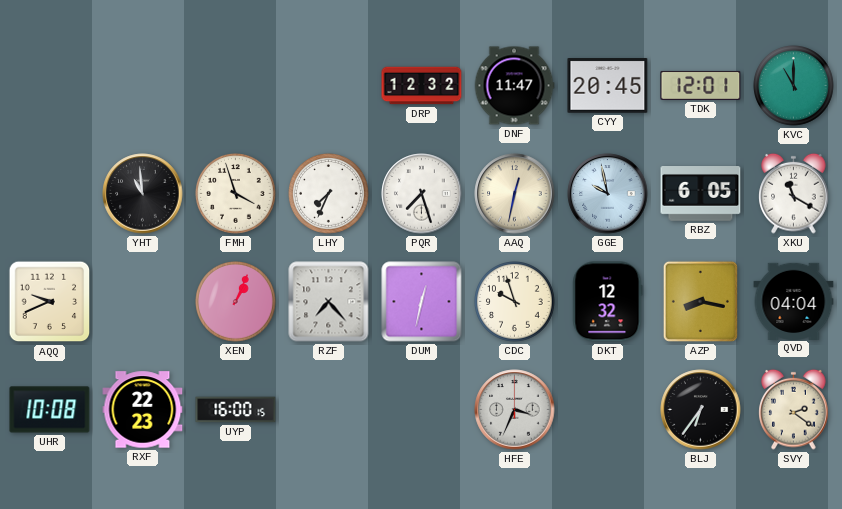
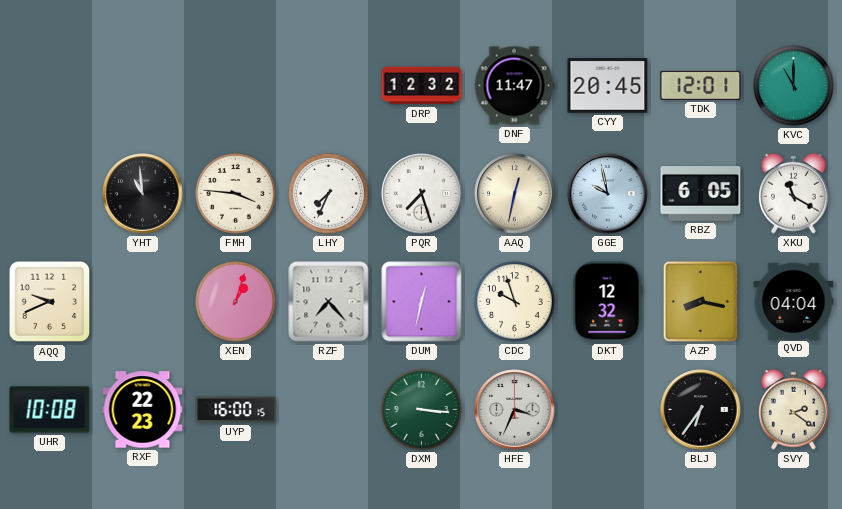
FMH: 3:57 -> 3:46
XEN: 1:04 -> 1:03
DXM: none -> 3:16
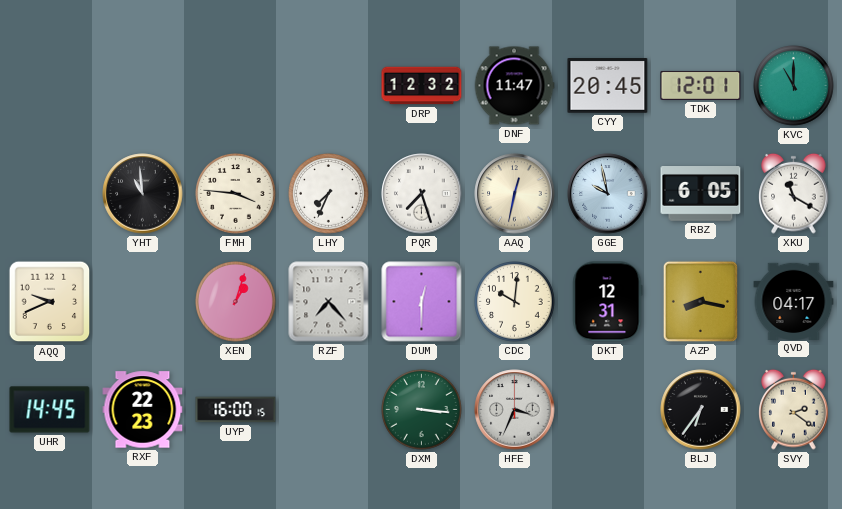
DUM: 12:32 -> 12:30
CDC: 9:57 -> 10:01
DKT: 12:32 -> 12:31
QVD: 04:04 -> 04:17
UHR: 10:08 -> 14:45
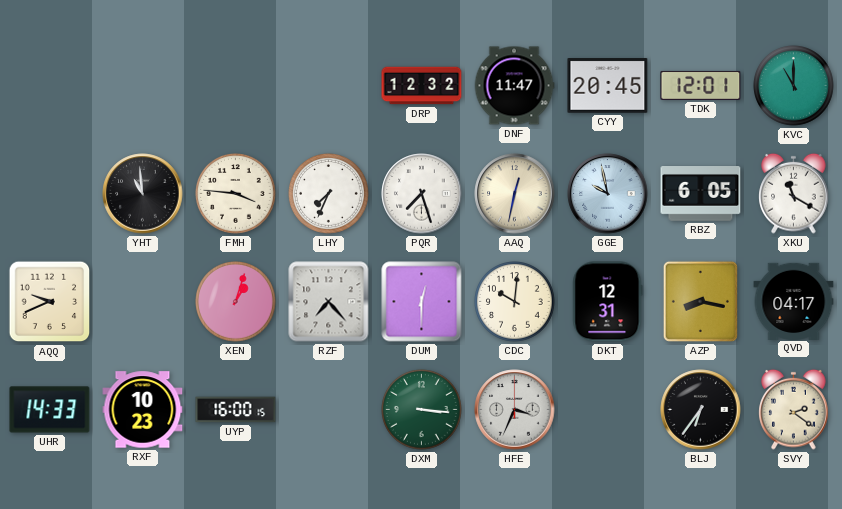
UHR: 14:45 -> 14:33
RXF: 22:23 -> 10:23
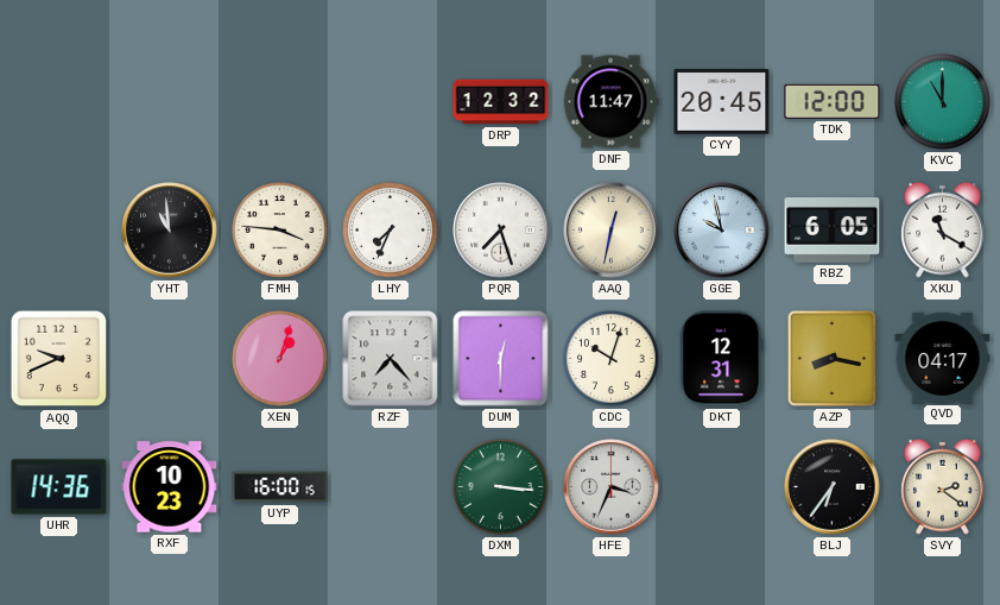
TDK: 12:01 -> 12:00
CDC: 10:01 -> 10:03
UHR: 14:33 -> 14:36
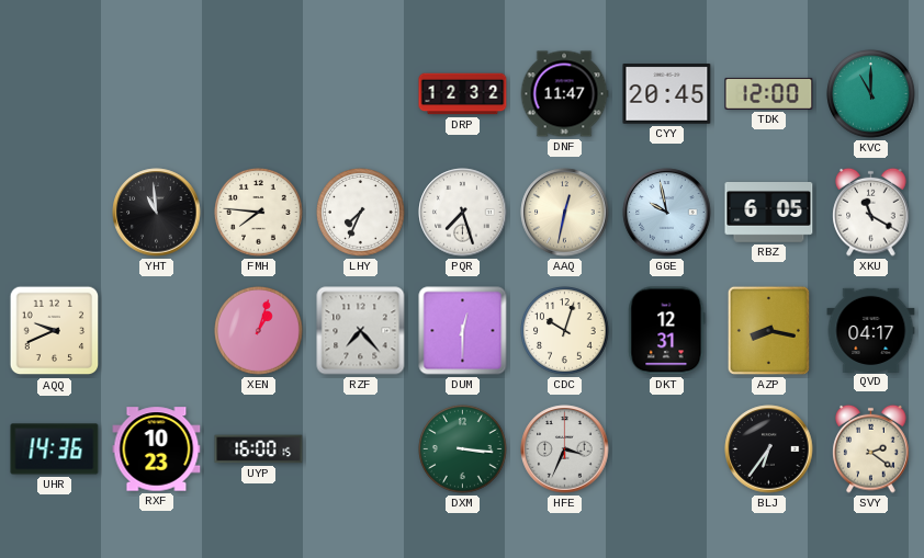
FMH: 3:46 -> 7:46
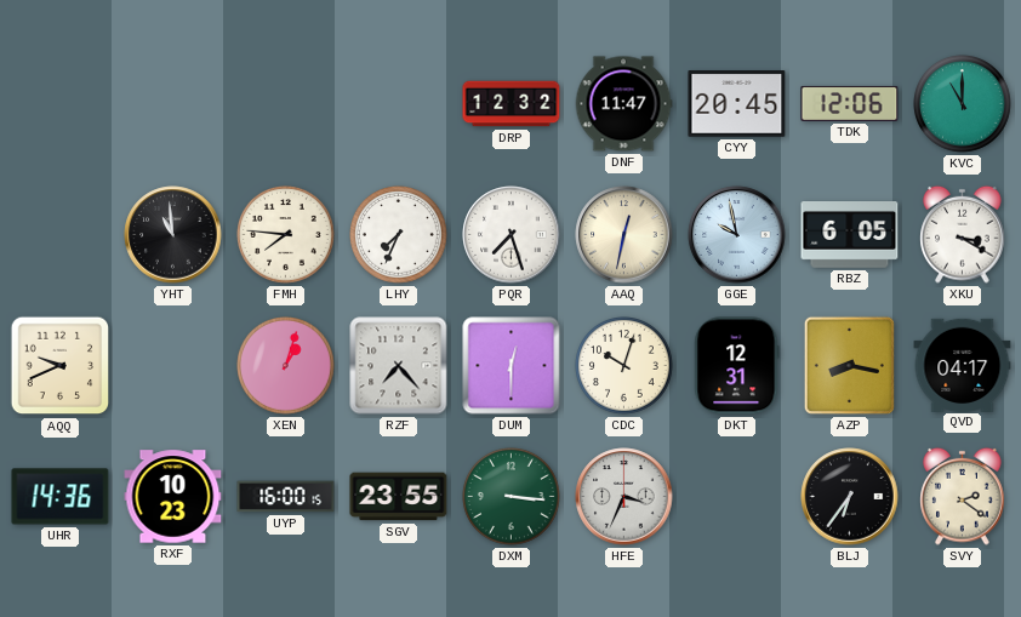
TDK: 12:00 -> 12:06
XKU: 11:20 -> 3:20
SGV: none -> 23:55
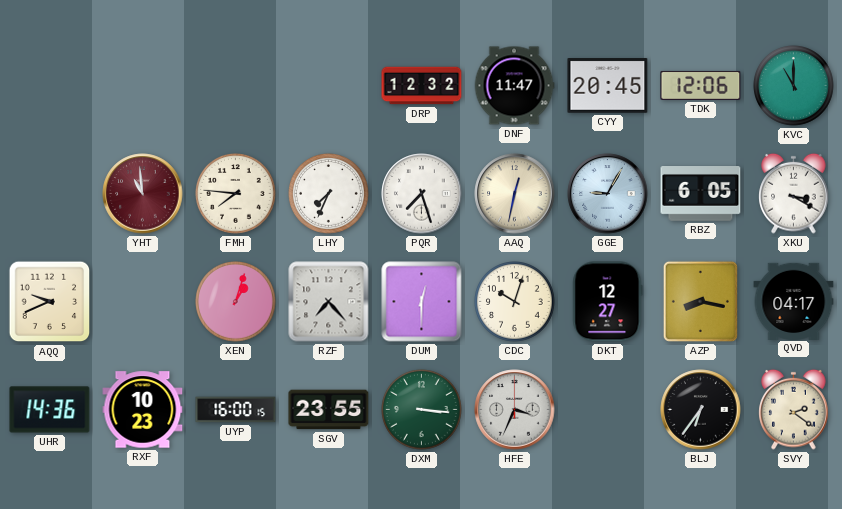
YHT dial: black -> burgundy
GGE: 9:58 -> 9:05
DKT: 12:31 -> 12:27
